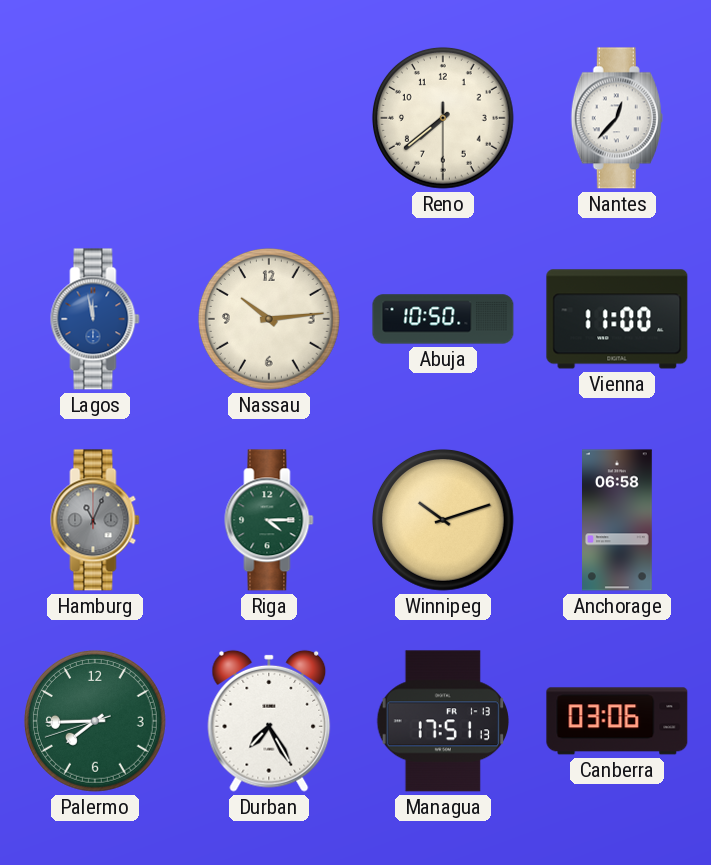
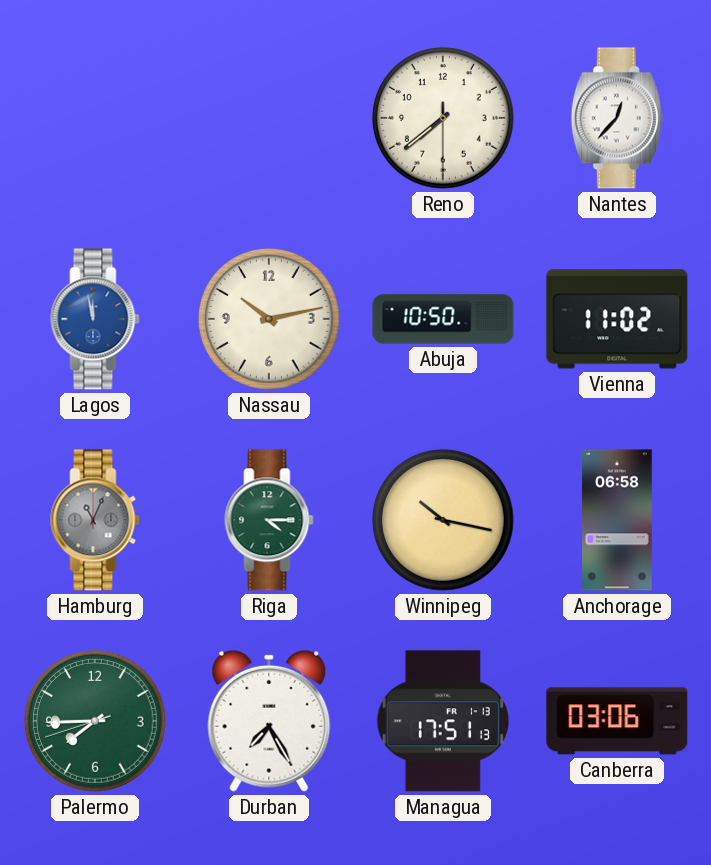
Nassau: 10:14 -> 10:13
Vienna: 11:00 -> 11:02
Winnipeg: 10:12 -> 10:17
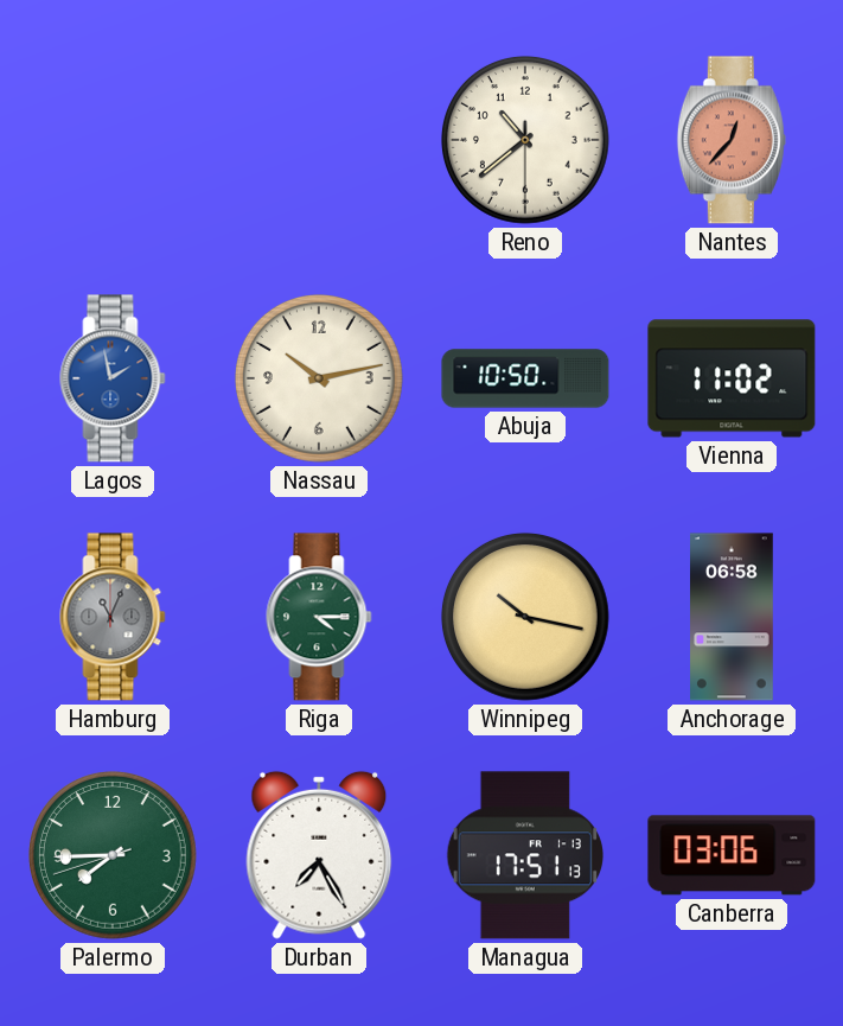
Reno: 7:38 -> 10:38
Nantes dial: white -> salmon
Lagos: 11:58 -> 1:58
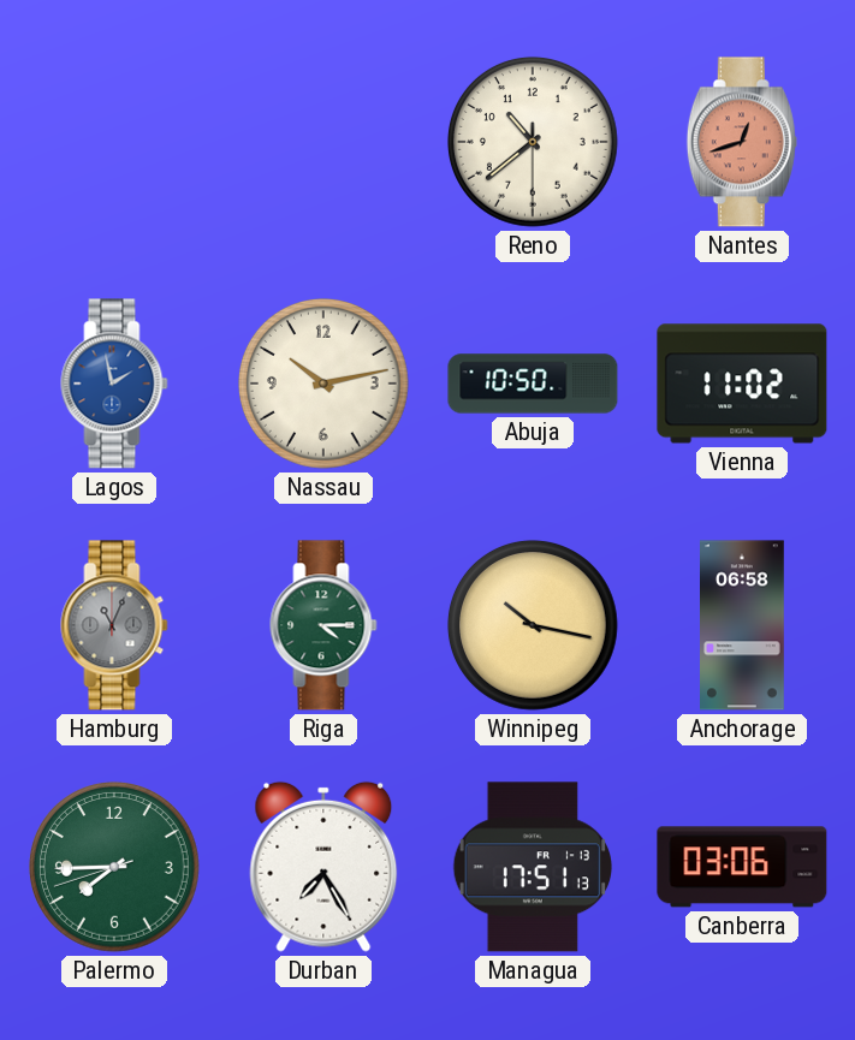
Nantes: 12:37 -> 12:42
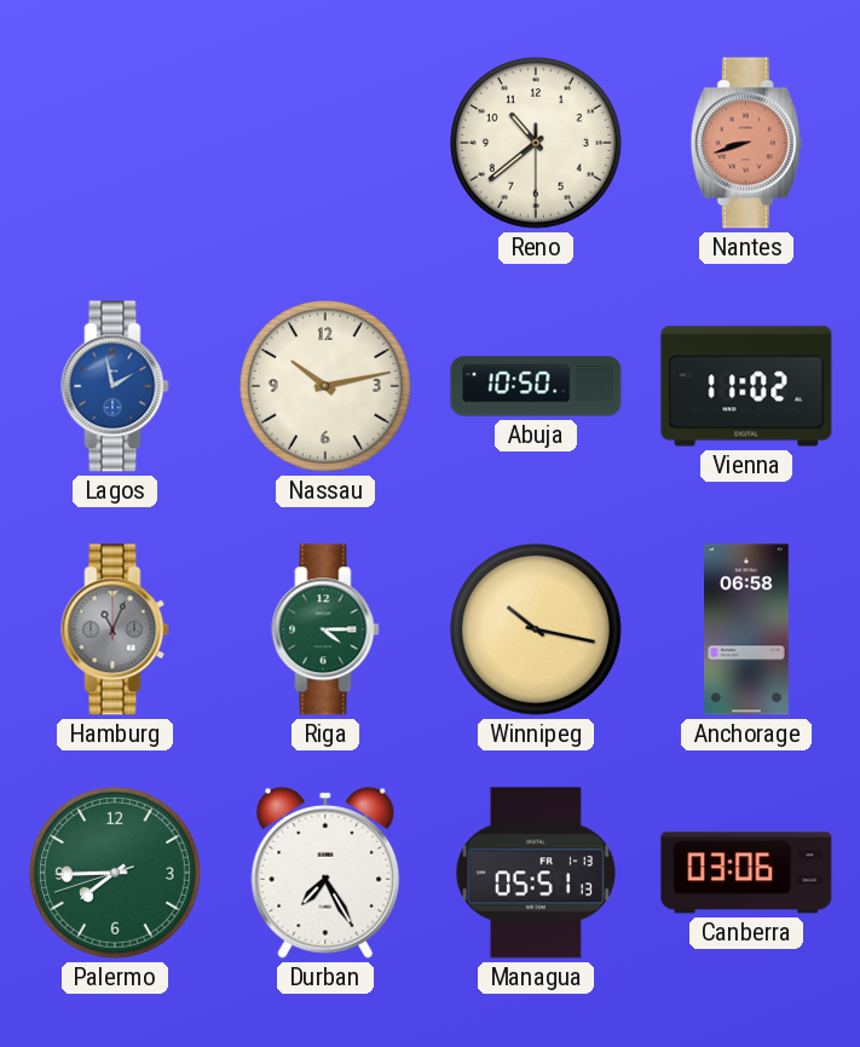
Nantes: 12:42 -> 8:42
Managua: 17:51 -> 05:51
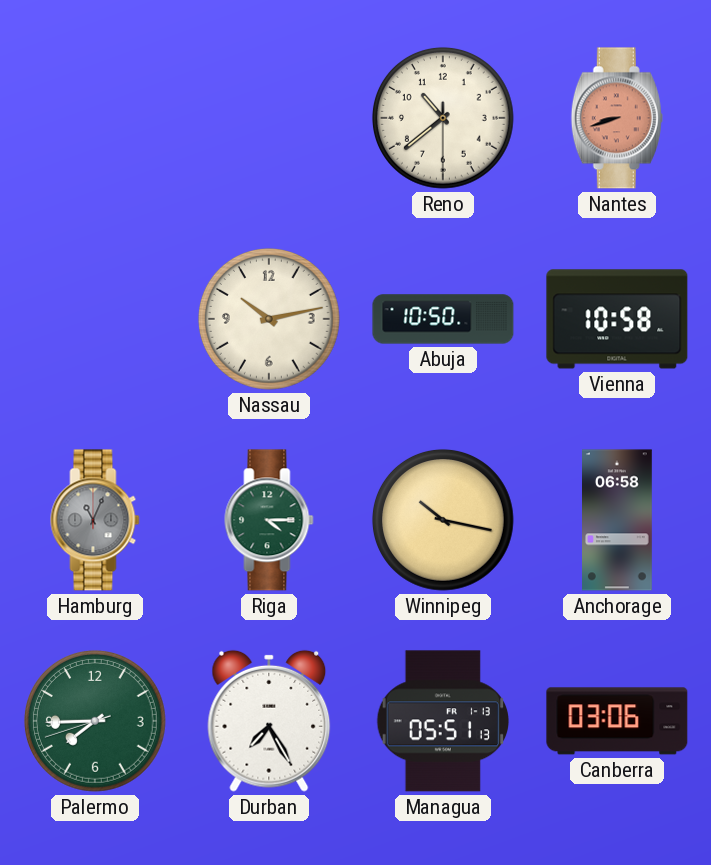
Lagos: 1:58 -> none
Vienna: 11:02 -> 10:58
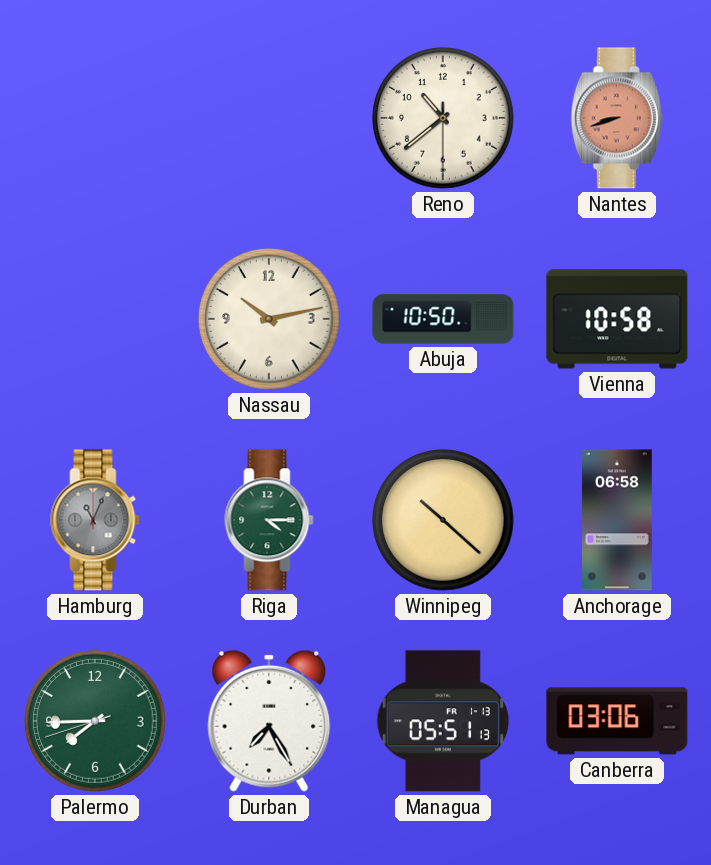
Winnipeg: 10:17 -> 10:22
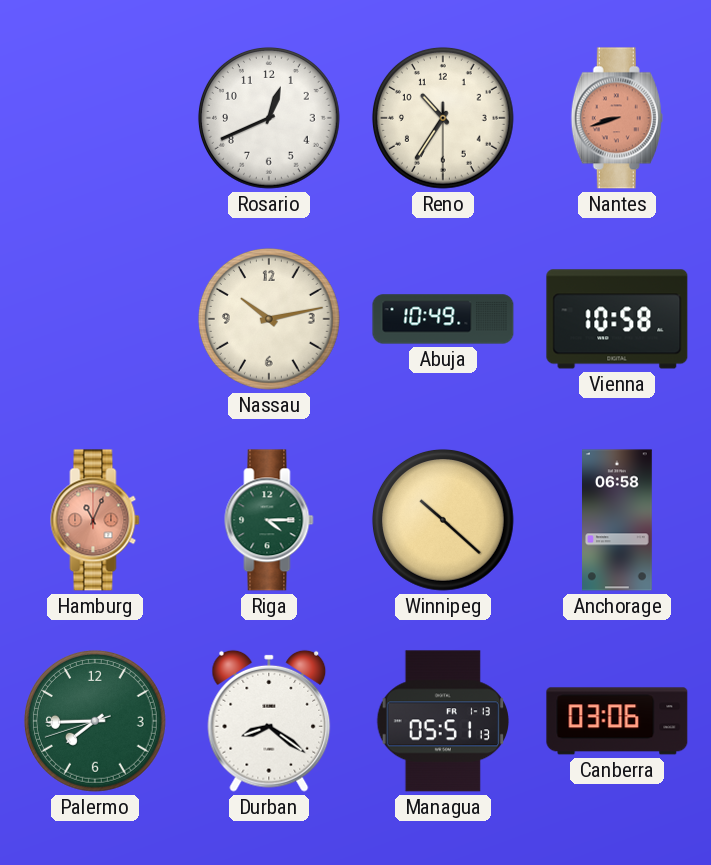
Rosario: none -> 12:41
Reno: 10:38 -> 10:35
Abuja: 10:50 -> 10:49
Hamburg dial: grey -> salmon
Durban: 7:25 -> 8:21
